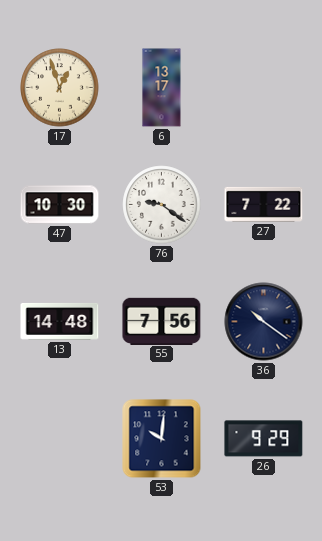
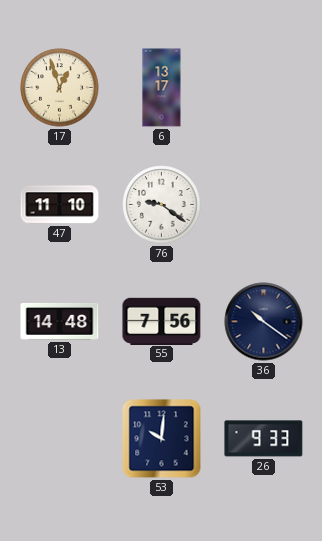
47: 10:30 -> 11:10
27: 7:22 -> none
26: 9:29 -> 9:33
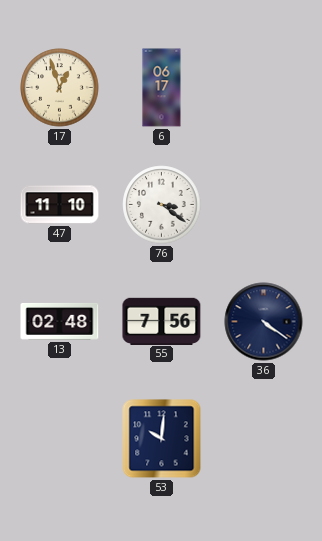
6: 13:17 -> 06:17
76: 9:21 -> 3:21
13: 14:48 -> 02:48
36: 10:21 -> 4:21
26: 9:33 -> none
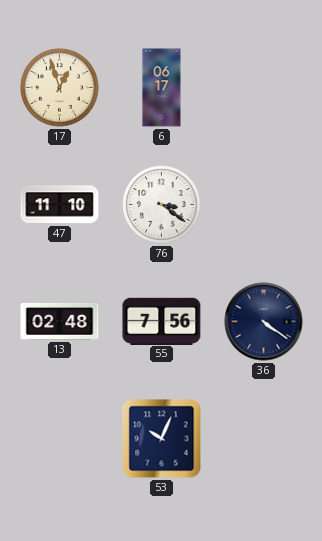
53: 10:01 -> 10:04
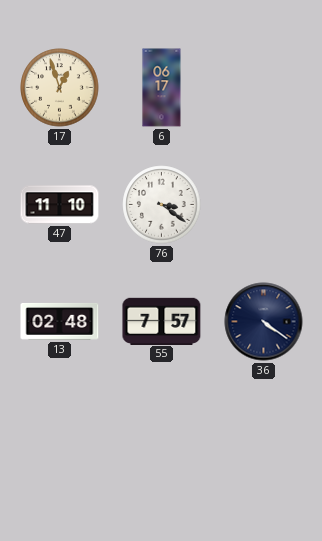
55: 7:56 -> 7:57
53: 10:04 -> none
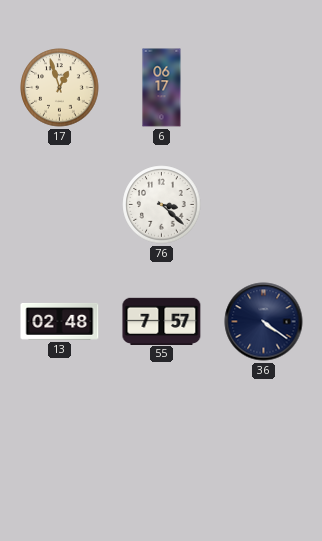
47: 11:10 -> none
76: 3:21 -> 3:22
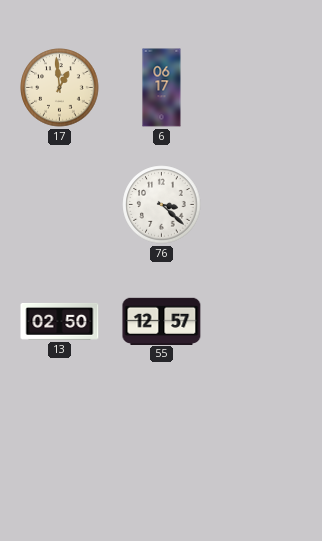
17: 12:57 -> 12:59
13: 02:48 -> 02:50
55: 7:57 -> 12:57
36: 4:21 -> none
